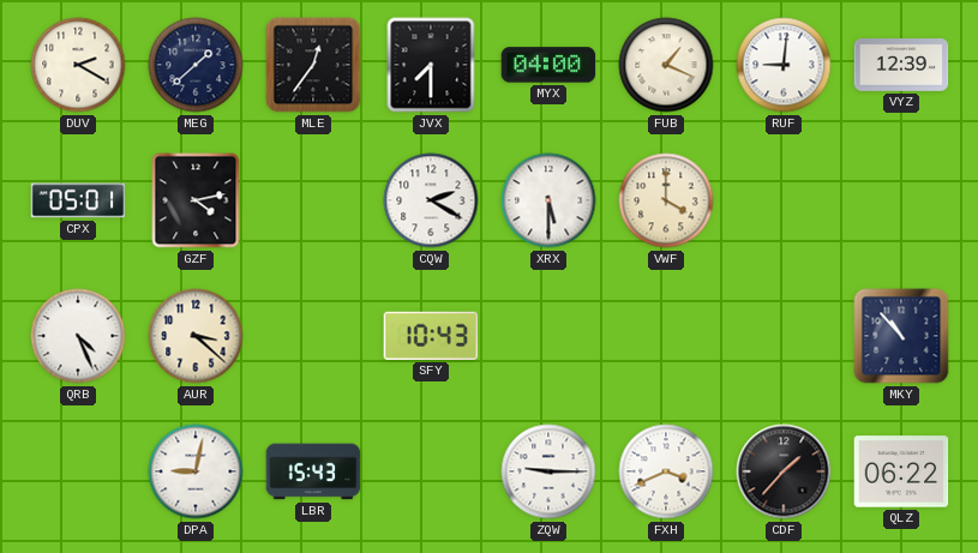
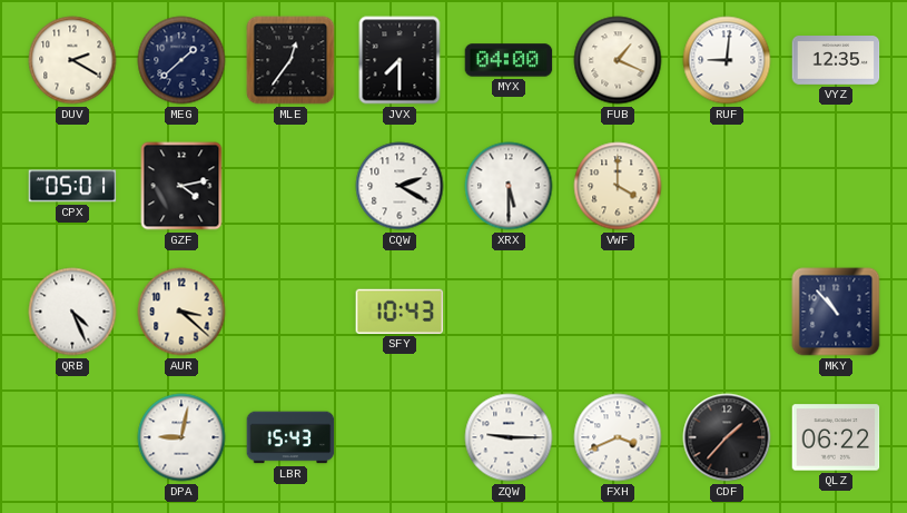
VYZ: 12:39 -> 12:35
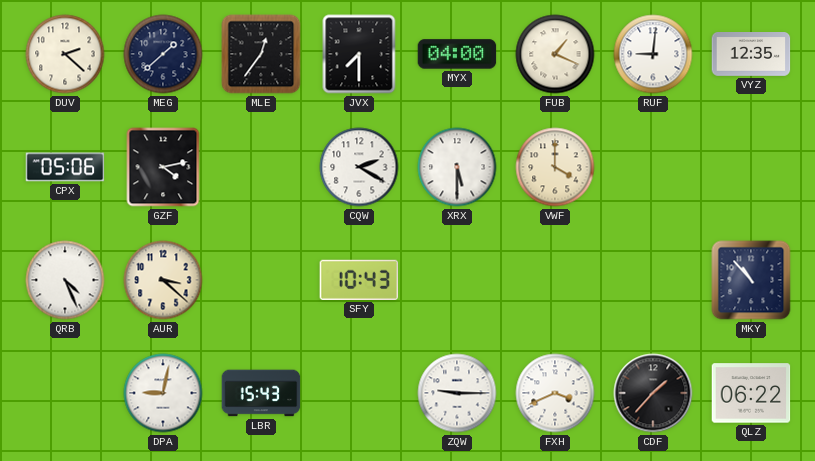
DUV: 2:20 -> 2:22
CPX: 05:01 -> 05:06
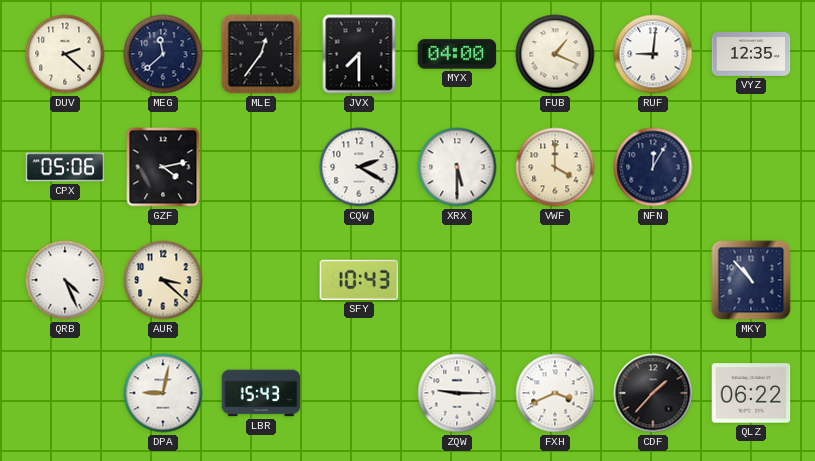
MEG: 1:38 -> 11:38
NFN: none -> 12:05
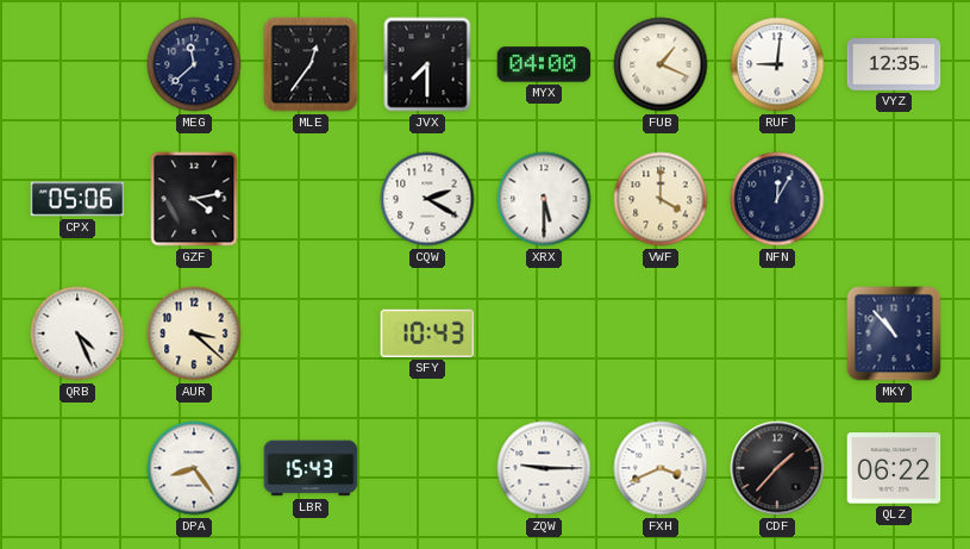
DUV: 2:22 -> none
DPA: 9:02 -> 8:24
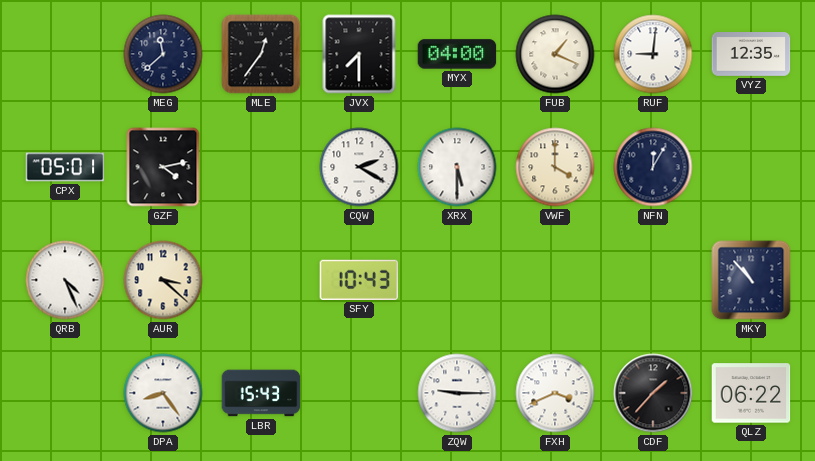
CPX: 05:06 -> 05:01
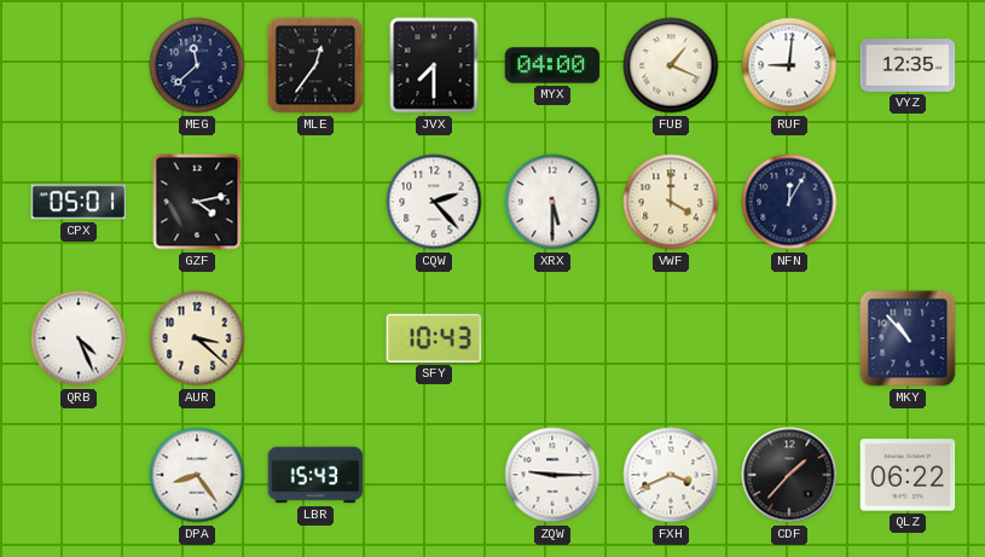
CQW: 2:20 -> 2:23
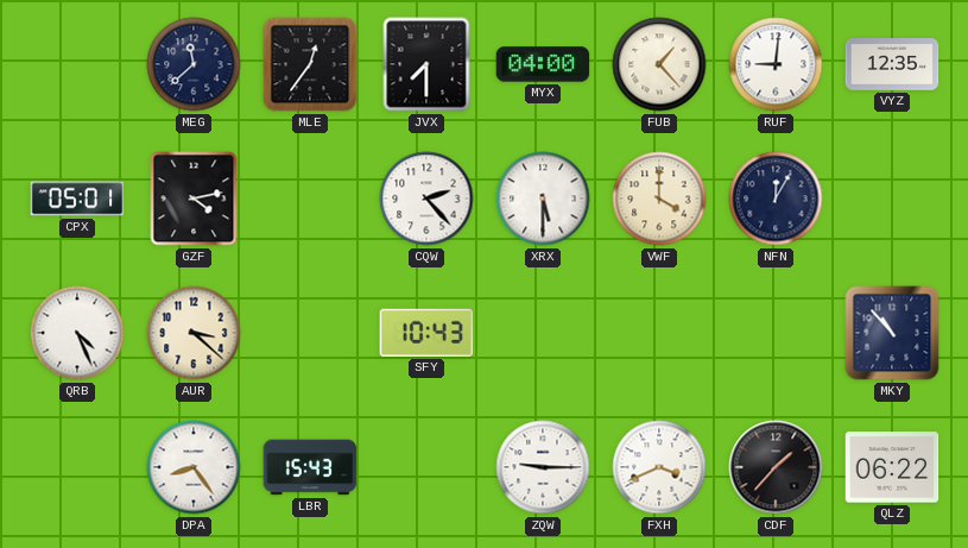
FUB: 1:19 -> 1:23
